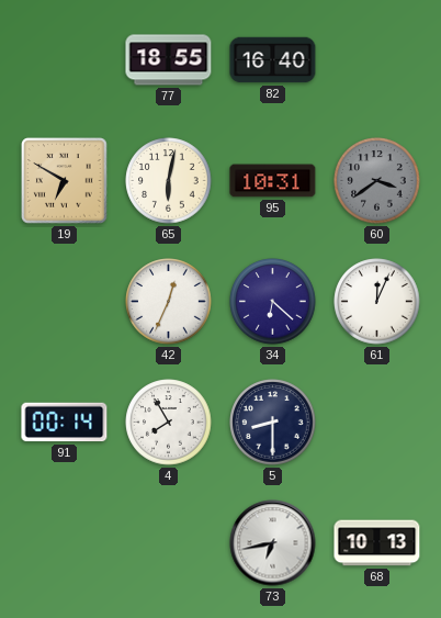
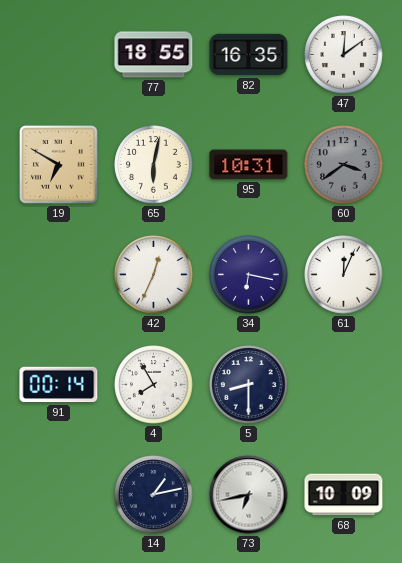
82: 16:40 -> 16:35
47: none -> 12:09
34: 6:22 -> 6:17
14: none -> 1:13
68: 10:13 -> 10:09
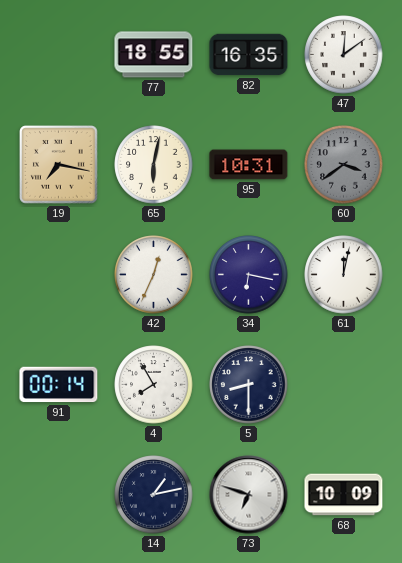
19: 6:50 -> 7:17
61: 12:04 -> 12:02
73: 6:43 -> 6:48
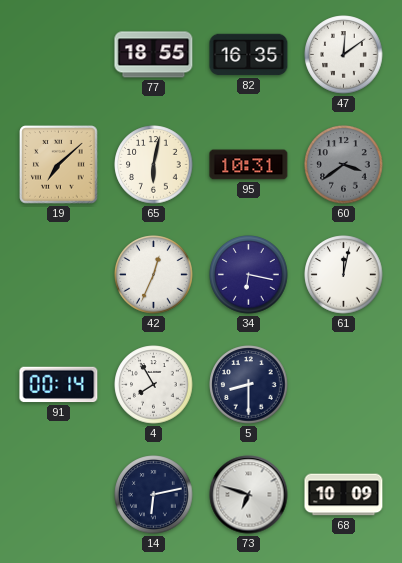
19: 7:17 -> 7:08
14: 1:13 -> 6:13
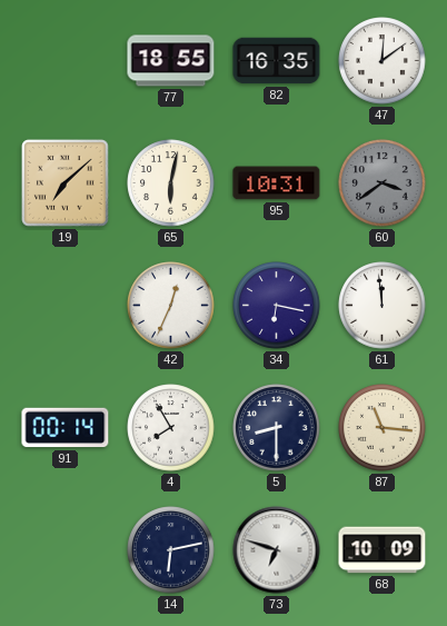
61: 12:02 -> 11:59
87: none -> 11:16
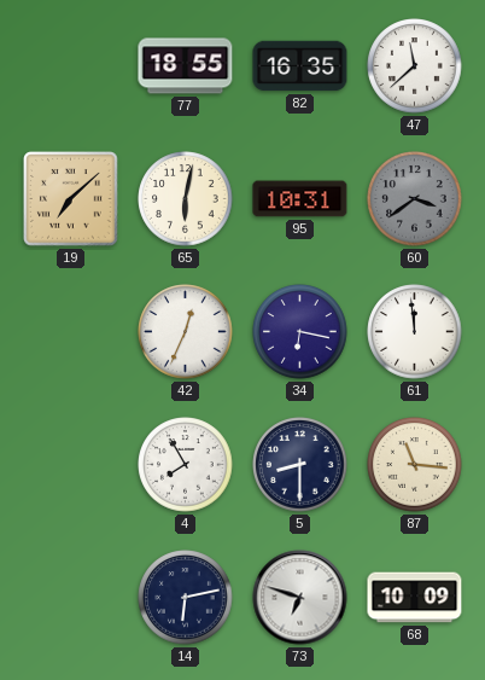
47: 12:09 -> 11:38
91: 00:14 -> none
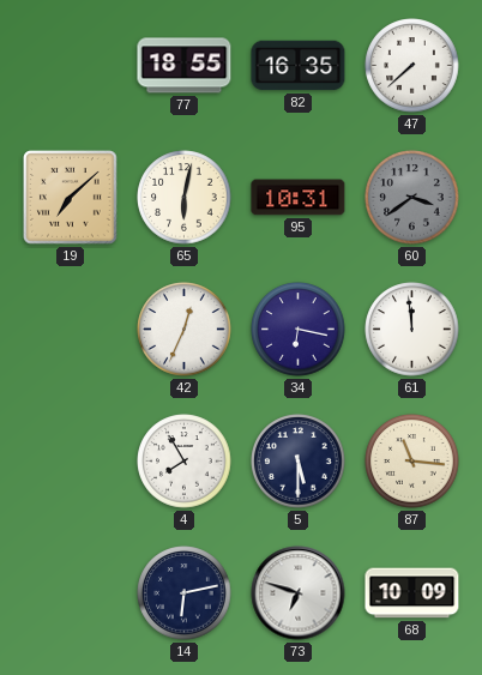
47: 11:38 -> 7:38
5: 8:30 -> 5:30
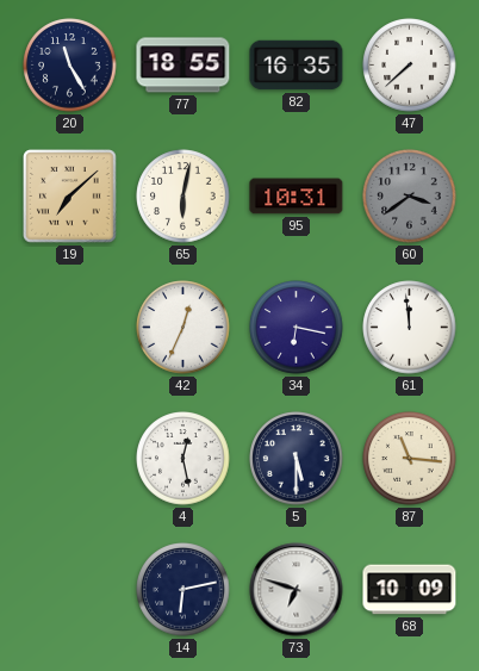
20: none -> 11:25
4: 7:55 -> 12:28
